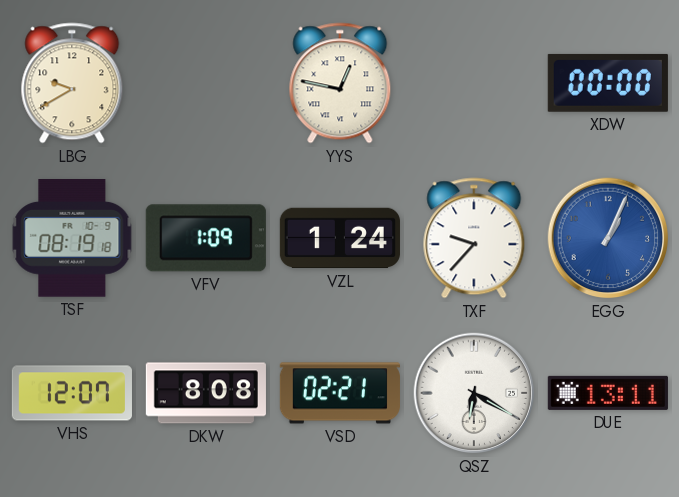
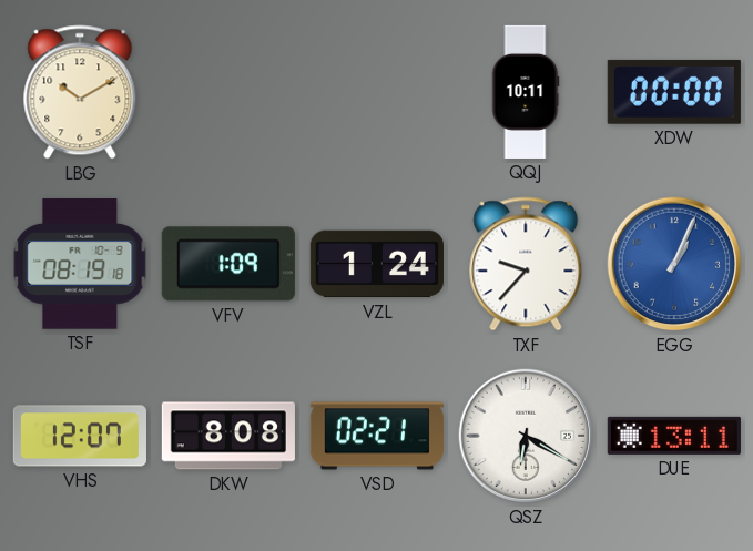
LBG: 9:40 -> 10:10
YYS: 12:47 -> none
QQJ: none -> 10:11
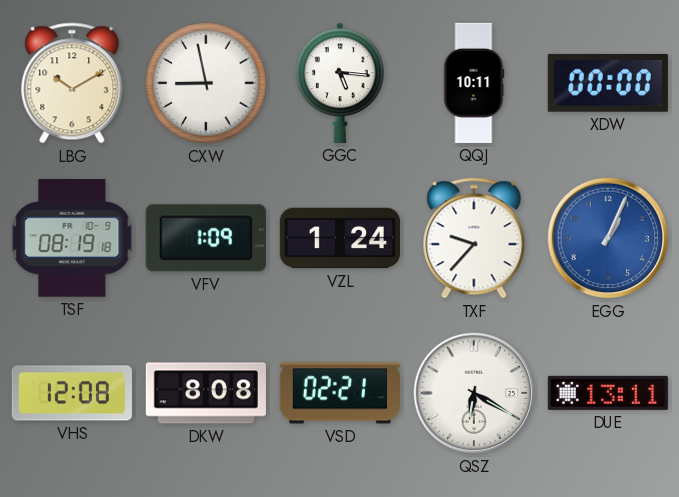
CXW: none -> 8:58
GGC: none -> 5:16
VHS: 12:07 -> 12:08
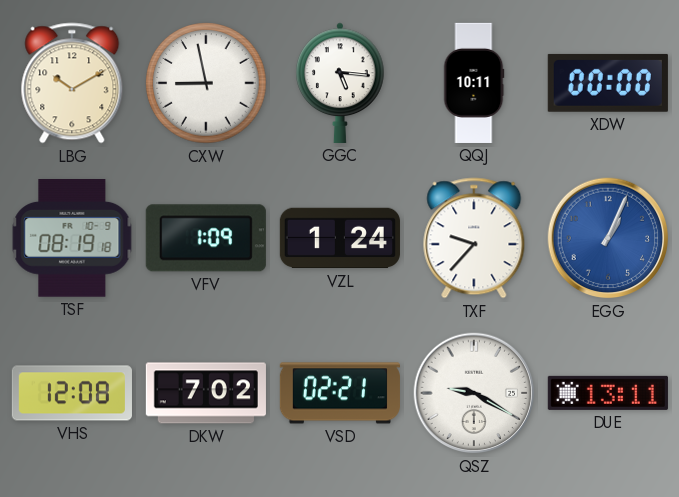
DKW: 8:08 -> 7:02
QSZ: 6:20 -> 9:20
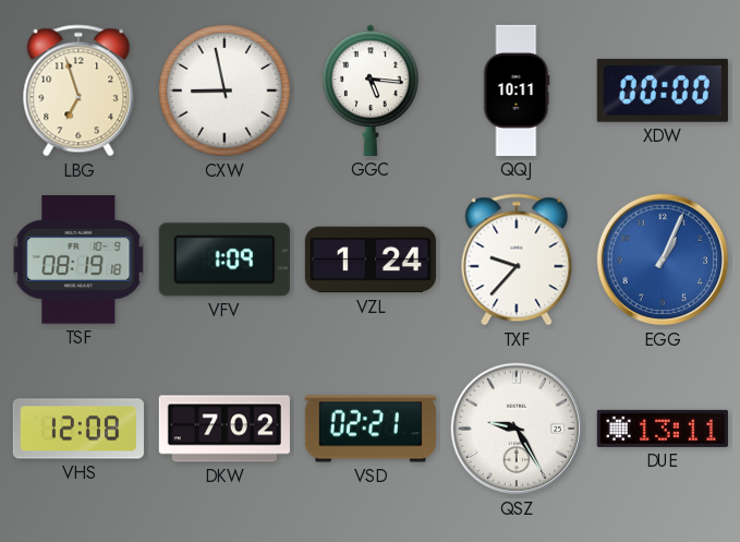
LBG: 10:10 -> 6:57
QSZ: 9:20 -> 9:25
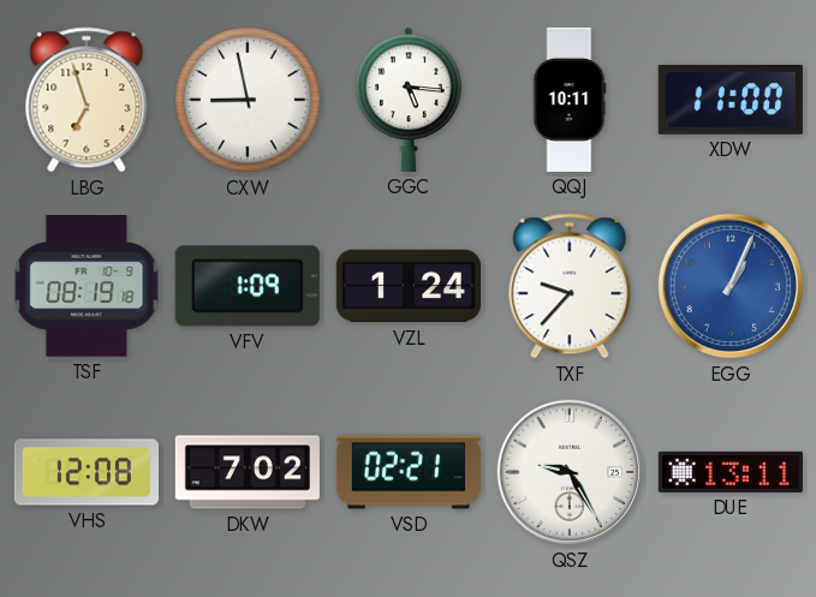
XDW: 00:00 -> 11:00
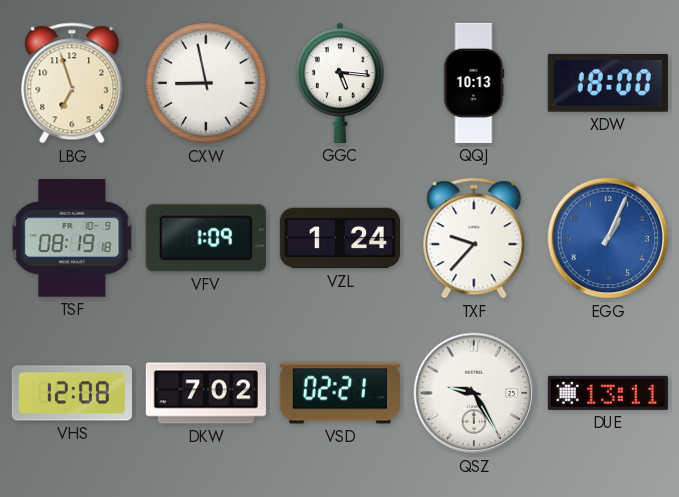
QQJ: 10:11 -> 10:13
XDW: 11:00 -> 18:00
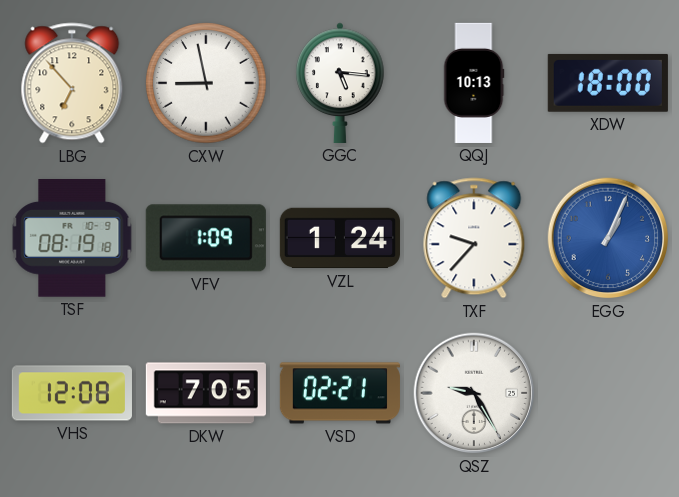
LBG: 6:57 -> 6:53
DKW: 7:02 -> 7:05
DUE: 13:11 -> none
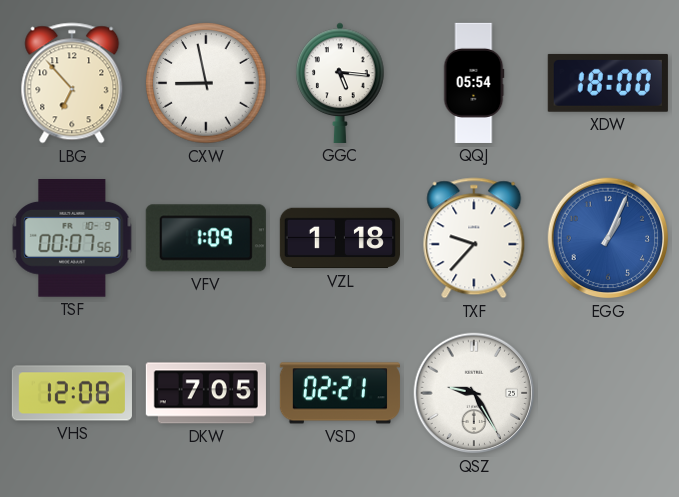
QQJ: 10:13 -> 05:54
TSF: 08:19 -> 00:07
VZL: 1:24 -> 1:18
